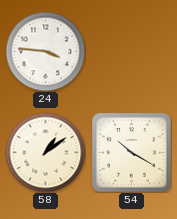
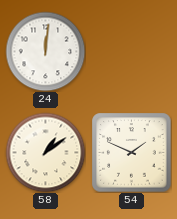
24: 3:46 -> 12:01
54: 10:20 -> 1:49
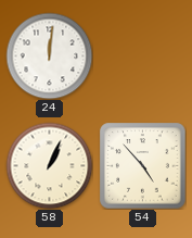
58: 1:09 -> 1:04
54: 1:49 -> 4:53
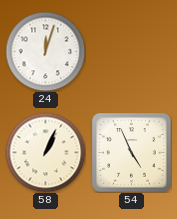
24: 12:01 -> 12:03
54: 4:53 -> 4:56
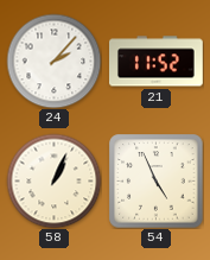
24: 12:03 -> 2:07
21: none -> 11:52
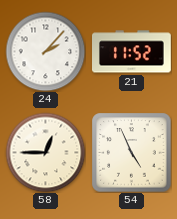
58: 1:04 -> 12:45
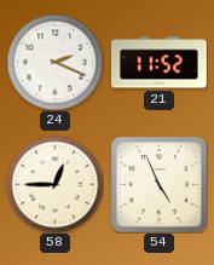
24: 2:07 -> 2:19
